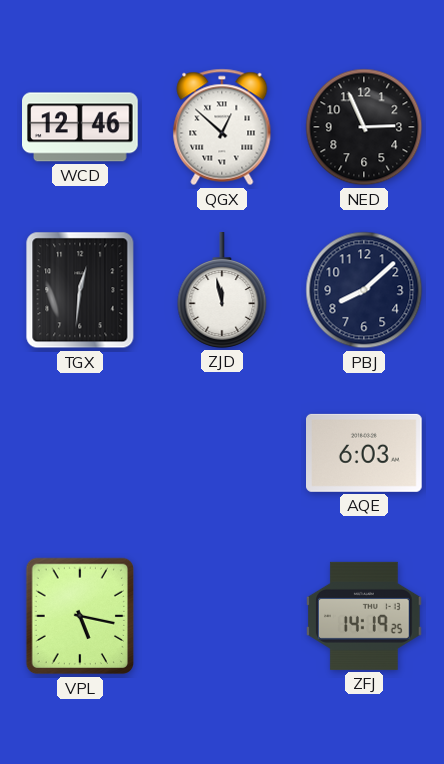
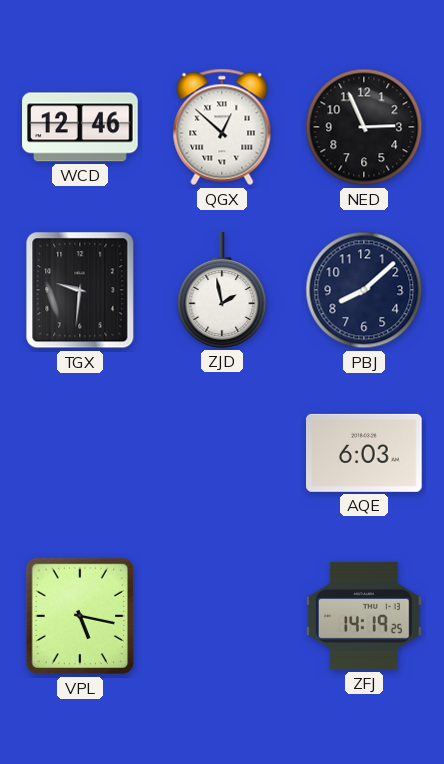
TGX: 12:31 -> 9:31
ZJD: 11:58 -> 1:58
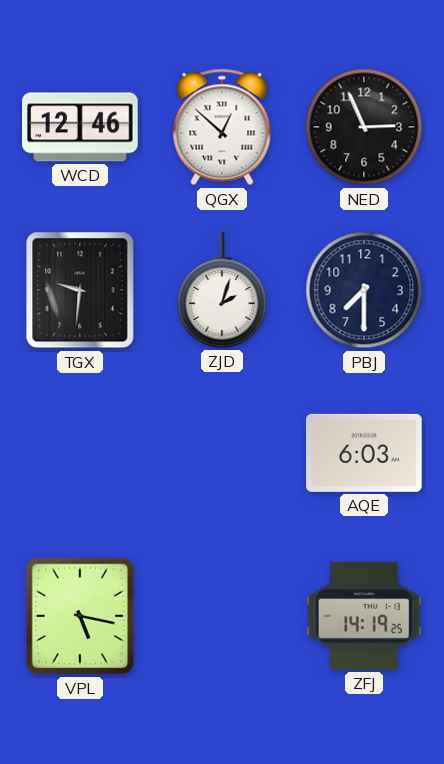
ZJD: 1:58 -> 2:03
PBJ: 8:08 -> 7:30
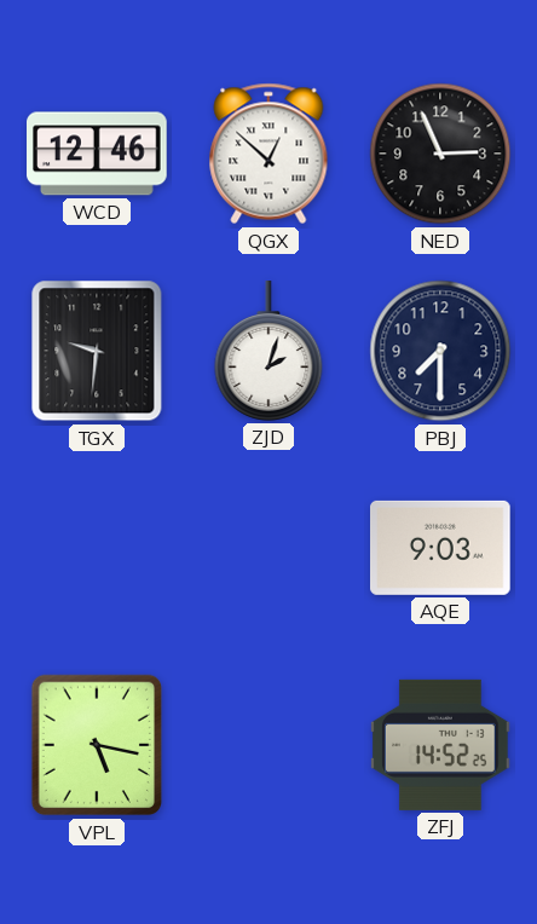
AQE: 6:03 -> 9:03
ZFJ: 14:19 -> 14:52
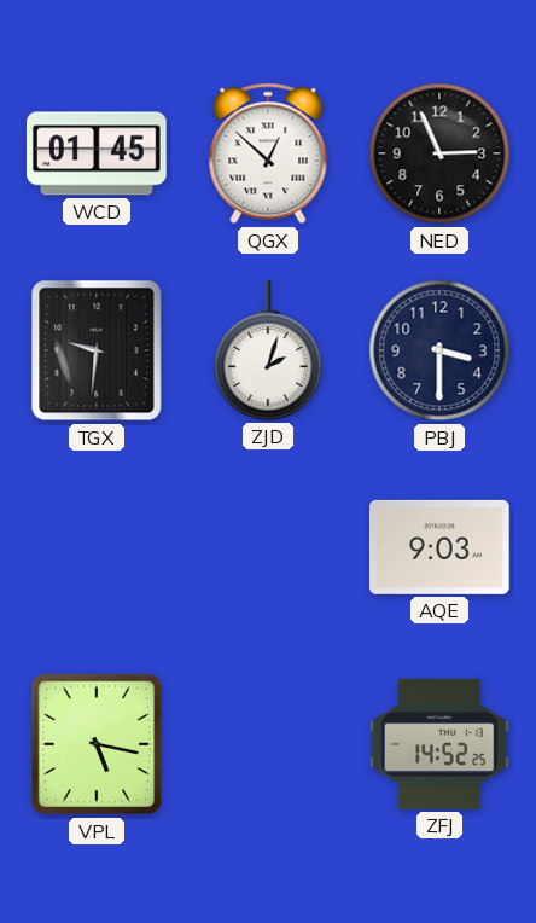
WCD: 12:46 -> 01:45
PBJ: 7:30 -> 3:30
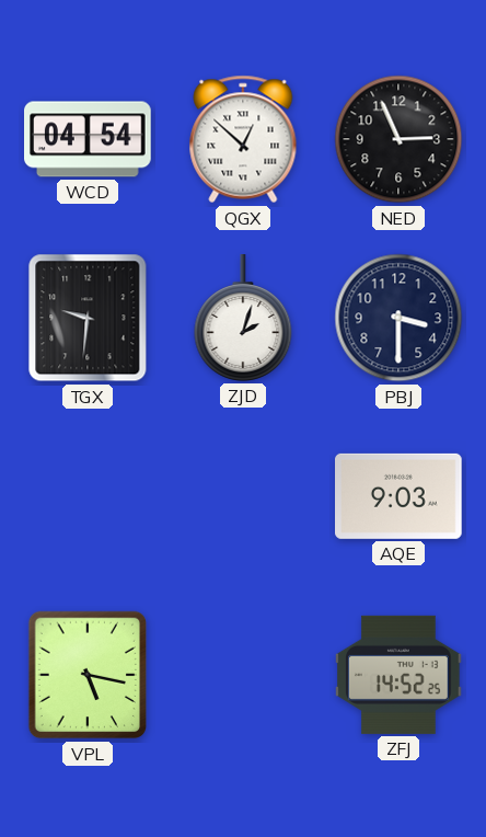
WCD: 01:45 -> 04:54
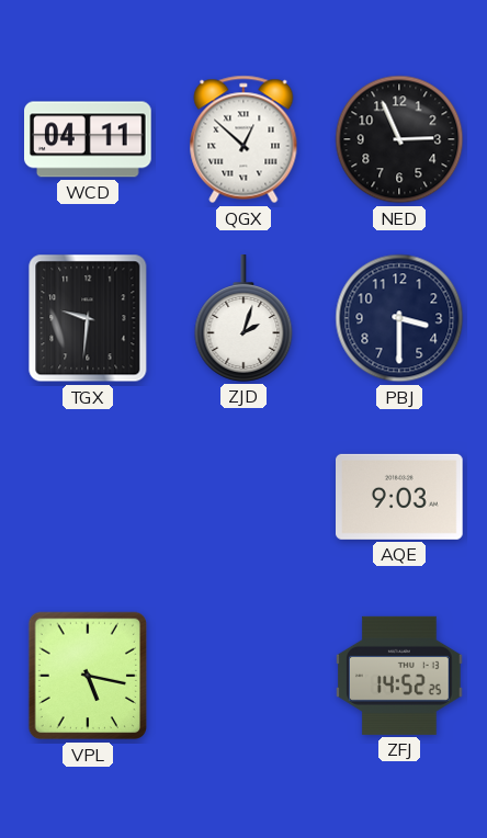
WCD: 04:54 -> 04:11
